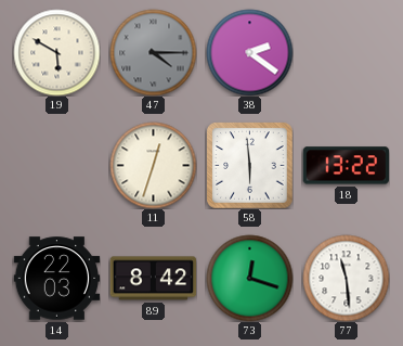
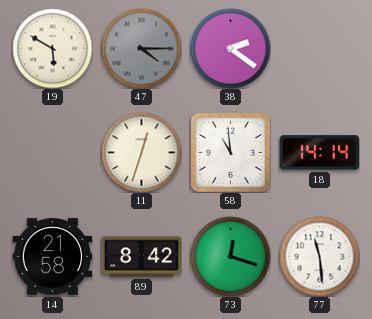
58: 5:59 -> 10:59
18: 13:22 -> 14:14
14: 22:03 -> 21:58
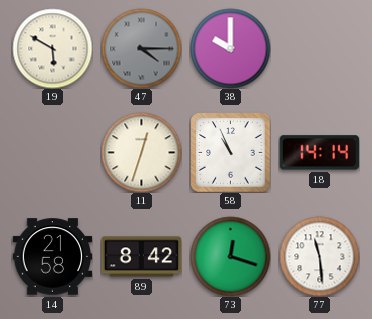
38: 2:21 -> 10:00
58: 10:59 -> 10:56
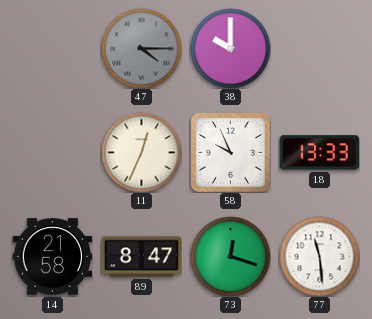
19: 5:50 -> none
11: 12:33 -> 12:34
58: 10:56 -> 9:56
18: 14:14 -> 13:33
89: 8:42 -> 8:47
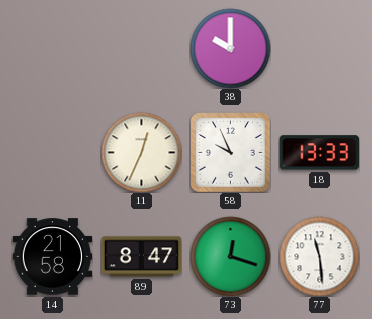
47: 4:15 -> none
